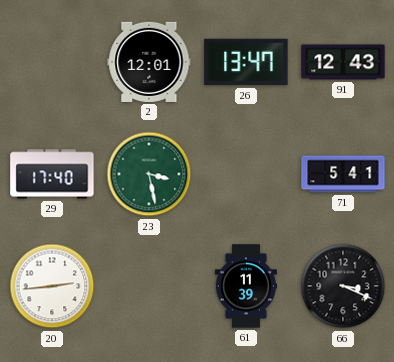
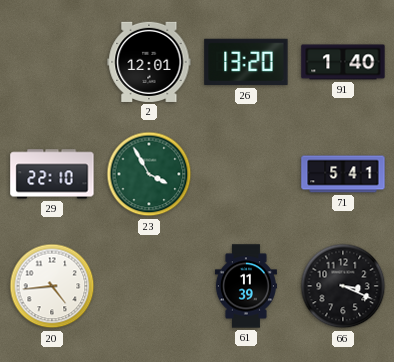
26: 13:47 -> 13:20
91: 12:43 -> 1:40
29: 17:40 -> 22:10
23: 3:28 -> 3:55
20: 2:44 -> 4:44
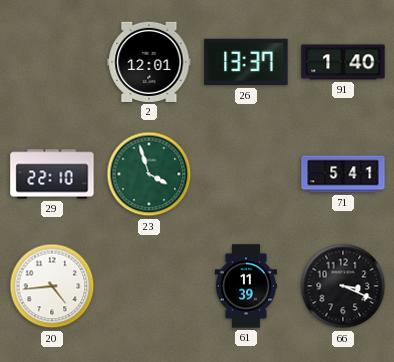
26: 13:20 -> 13:37
23: 3:55 -> 3:57
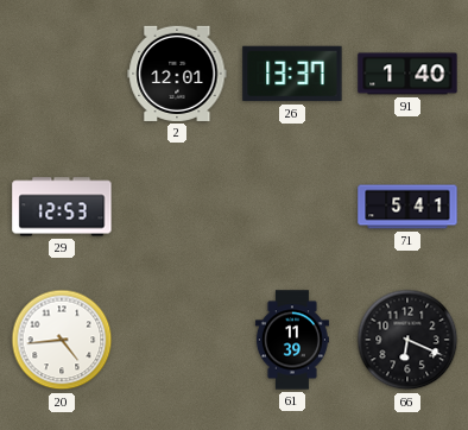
29: 22:10 -> 12:53
23: 3:57 -> none
66: 3:19 -> 6:19
